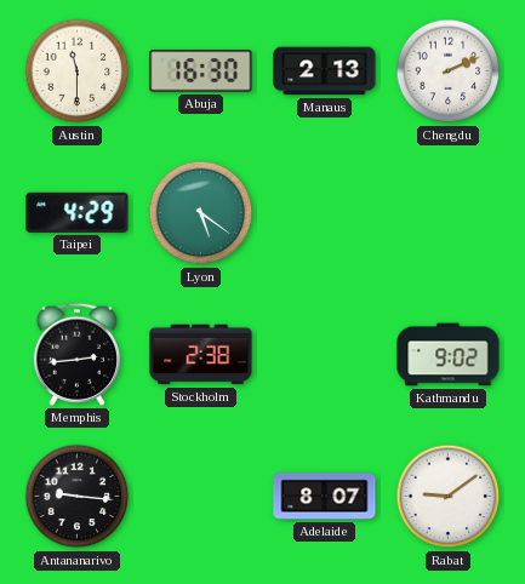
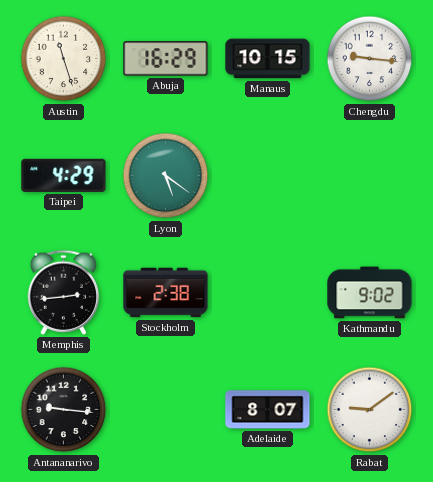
Austin: 11:30 -> 11:27
Abuja: 16:30 -> 16:29
Manaus: 2:13 -> 10:15
Chengdu: 2:11 -> 9:16
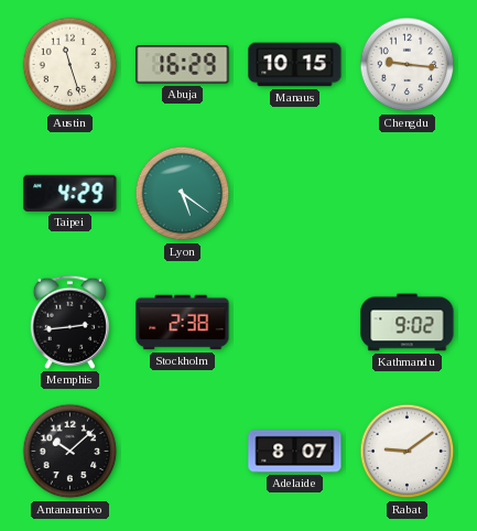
Antananarivo: 9:16 -> 10:08
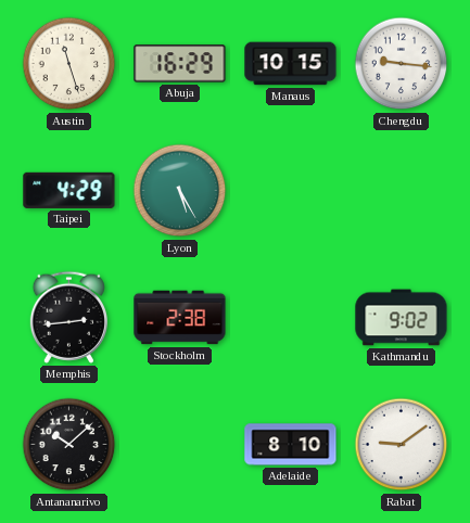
Lyon: 5:21 -> 5:25
Adelaide: 8:07 -> 8:10
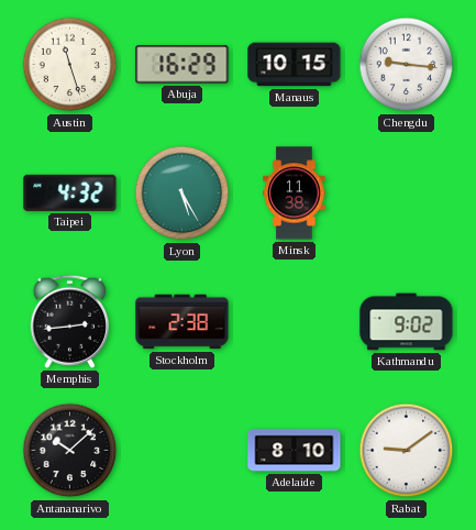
Taipei: 4:29 -> 4:32
Minsk: none -> 11:38
